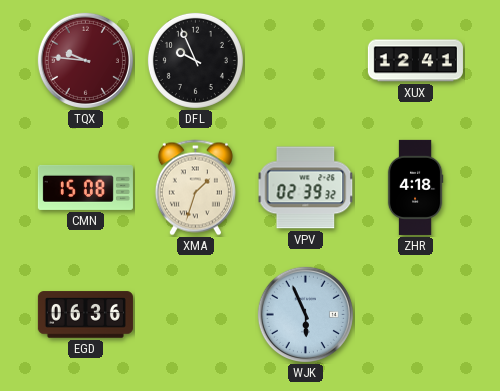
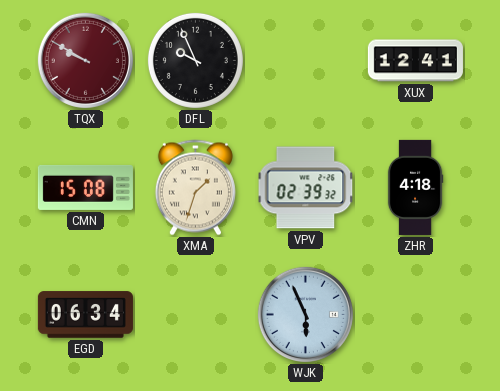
TQX: 9:46 -> 9:50
EGD: 06:36 -> 06:34
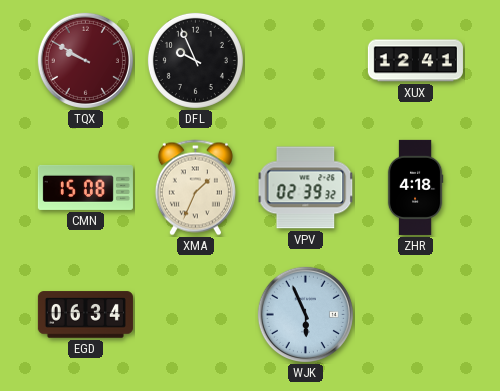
XMA: 1:33 -> 1:34
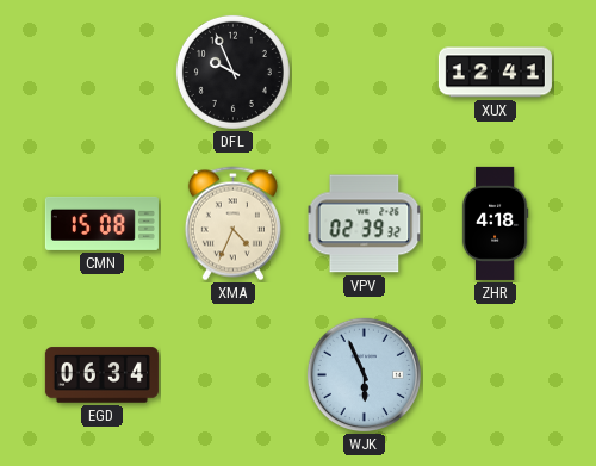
TQX: 9:50 -> none
XMA: 1:34 -> 4:34
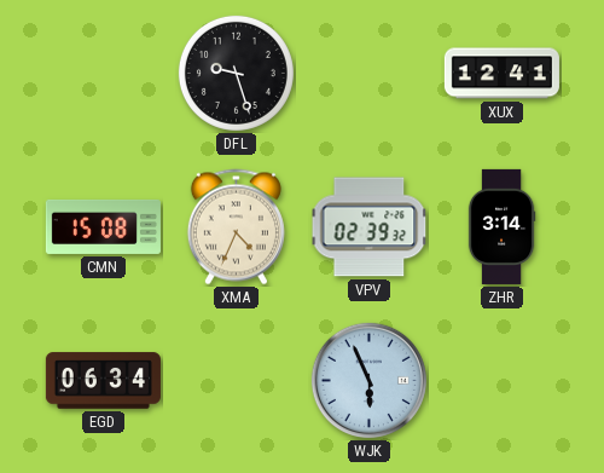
DFL: 9:56 -> 9:27
ZHR: 4:18 -> 3:14
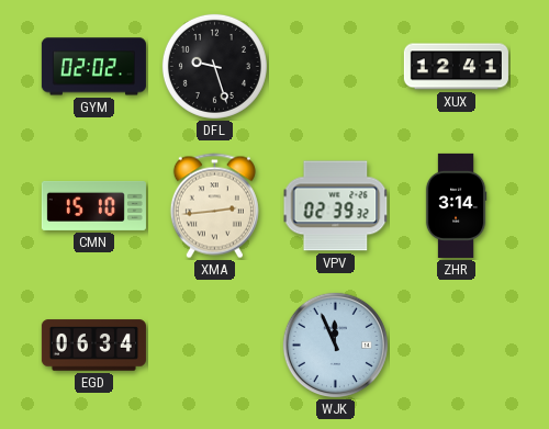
GYM: none -> 02:02
CMN: 15:08 -> 15:10
XMA: 4:34 -> 2:44
WJK: 5:56 -> 11:56
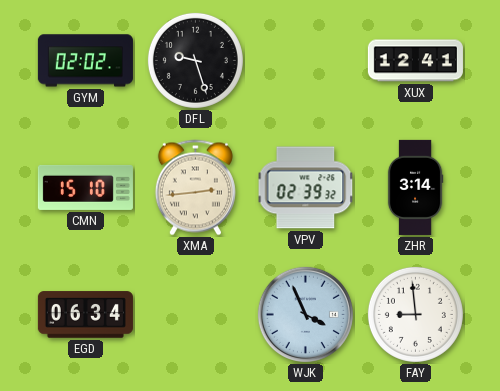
WJK: 11:56 -> 3:56
FAY: none -> 8:59
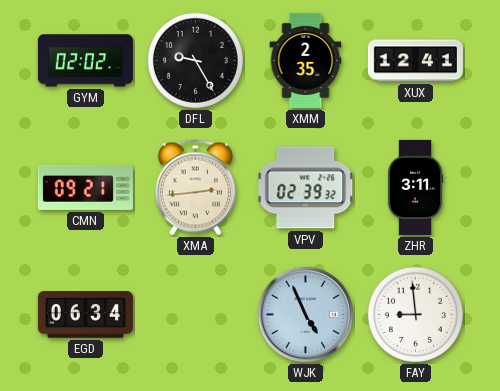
DFL: 9:27 -> 9:25
XMM: none -> 2:35
CMN: 15:10 -> 09:21
ZHR: 3:14 -> 3:11
WJK: 3:56 -> 4:56
